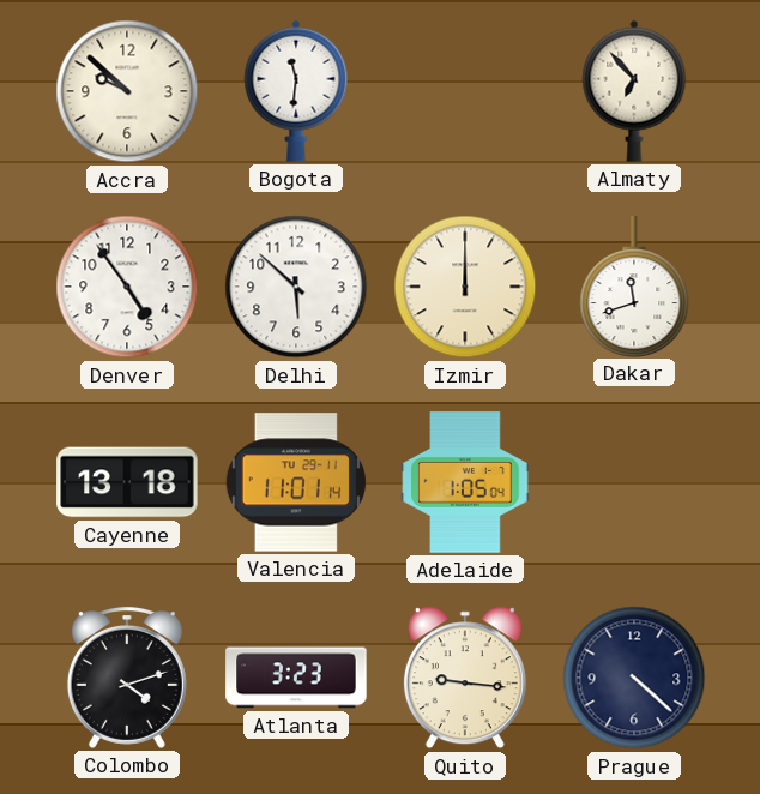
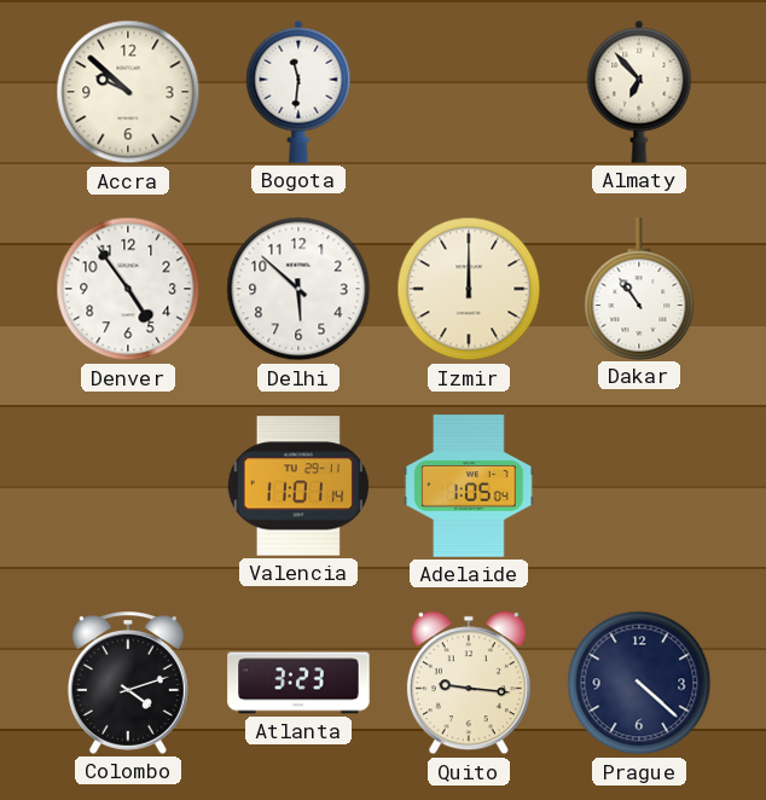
Dakar: 11:42 -> 10:54
Cayenne: 13:18 -> none
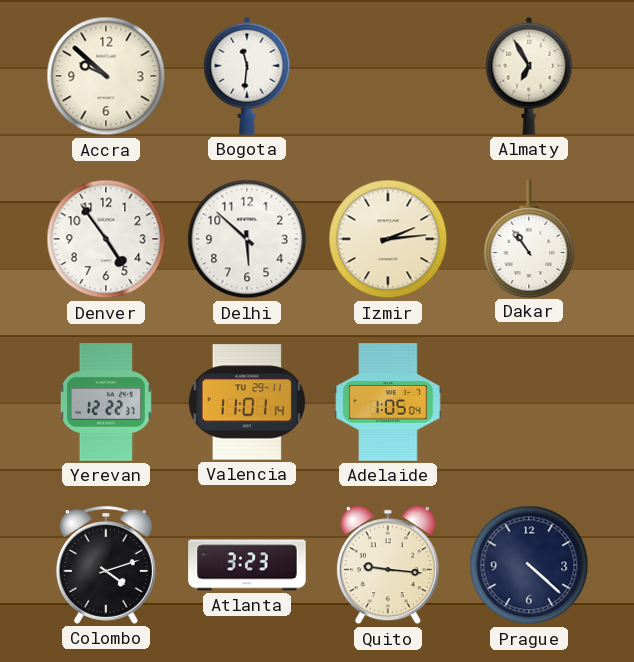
Almaty: 6:53 -> 6:55
Izmir: 12:00 -> 2:14
Yerevan: none -> 12:22
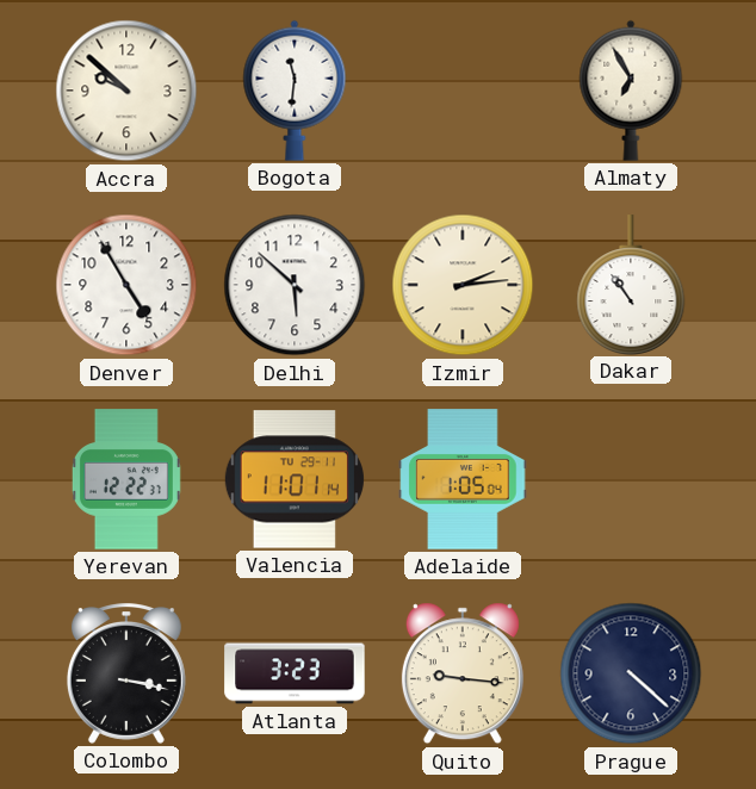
Denver: 4:54 -> 4:55
Colombo: 4:12 -> 3:17
